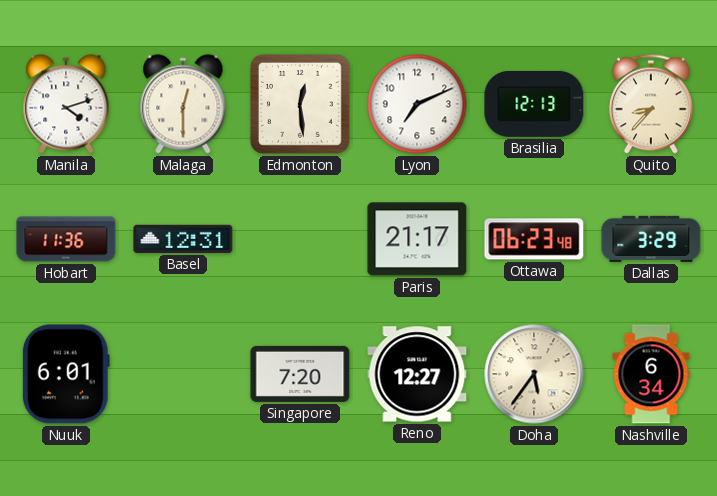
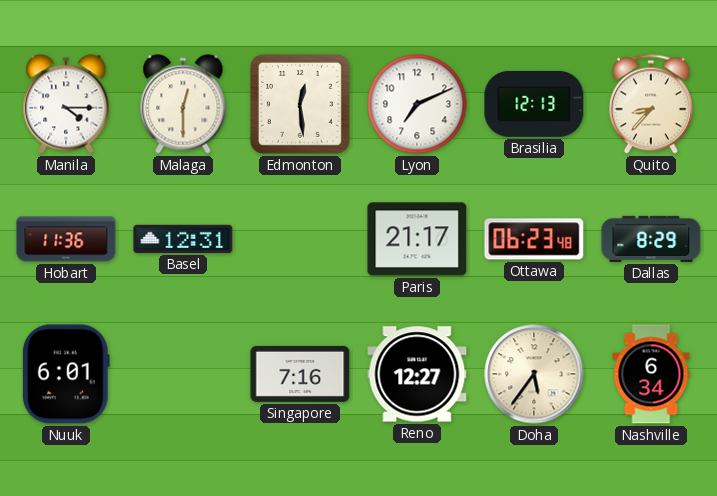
Manila: 4:12 -> 4:15
Dallas: 3:29 -> 8:29
Singapore: 7:20 -> 7:16
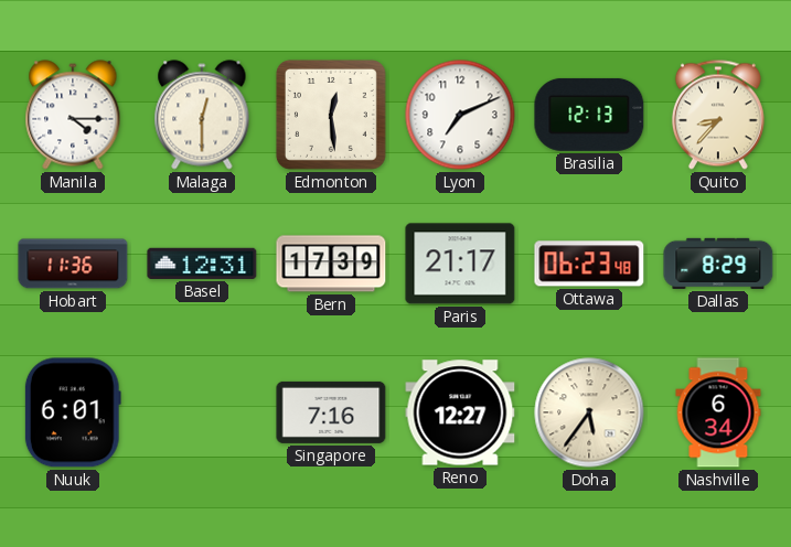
Bern: none -> 17:39
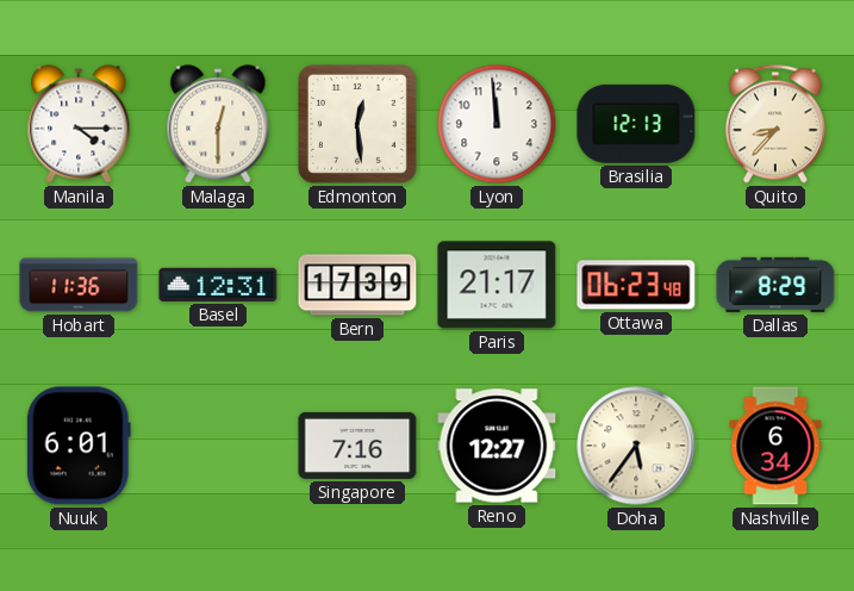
Lyon: 7:11 -> 11:59
